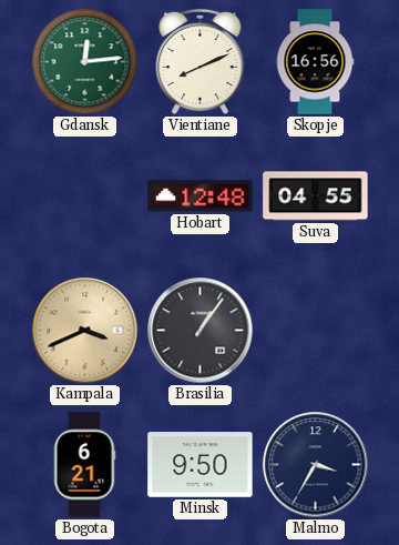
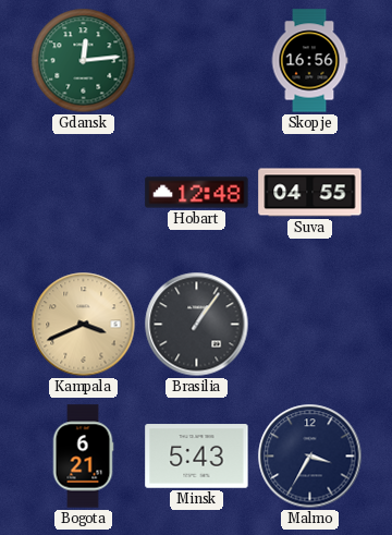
Vientiane: 8:11 -> none
Minsk: 9:50 -> 5:43
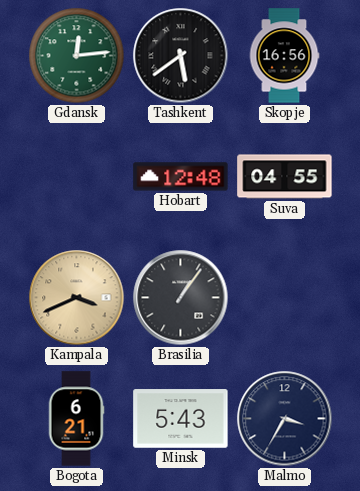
Tashkent: none -> 5:39
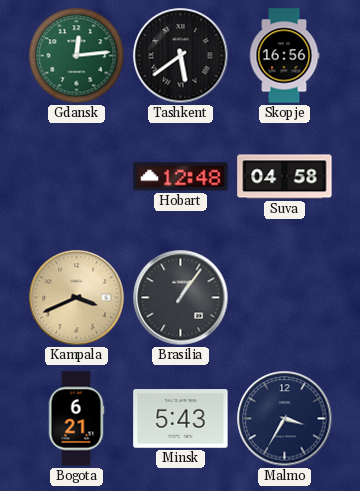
Suva: 04:55 -> 04:58
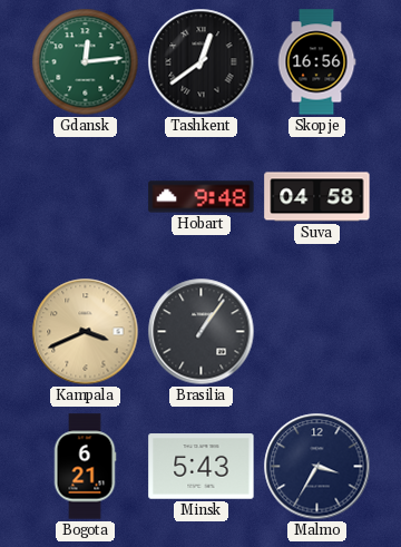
Tashkent: 5:39 -> 12:39
Hobart: 12:48 -> 9:48
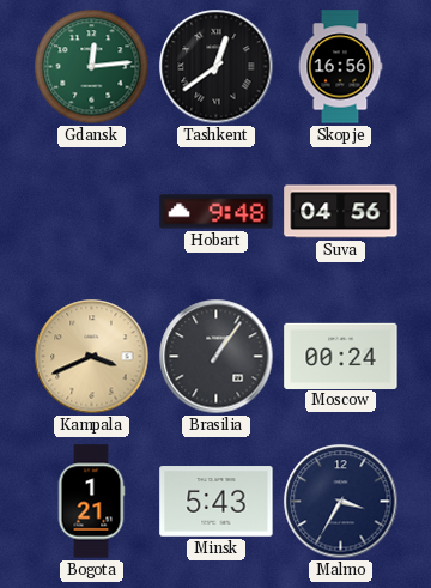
Suva: 04:58 -> 04:56
Moscow: none -> 00:24
Bogota: 6:21 -> 1:21
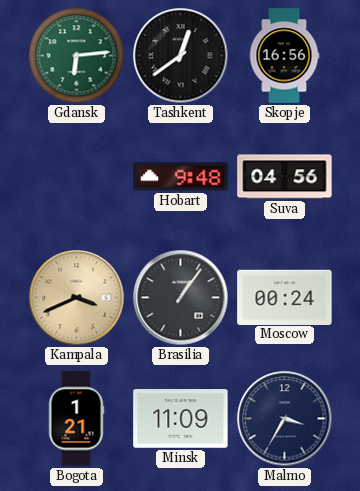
Gdansk: 12:14 -> 6:14
Minsk: 5:43 -> 11:09
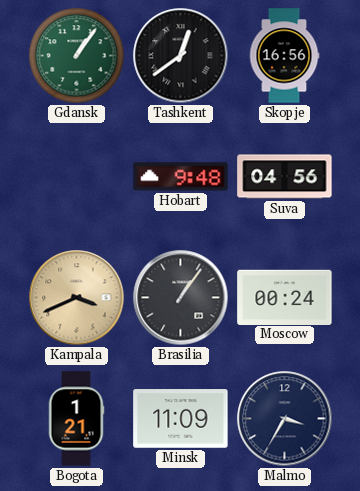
Gdansk: 6:14 -> 1:06
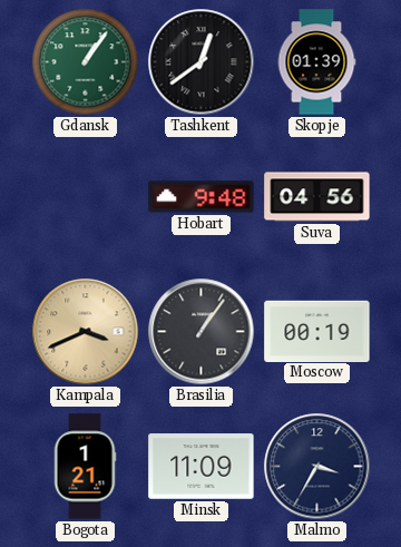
Skopje: 16:56 -> 01:39
Moscow: 00:24 -> 00:19
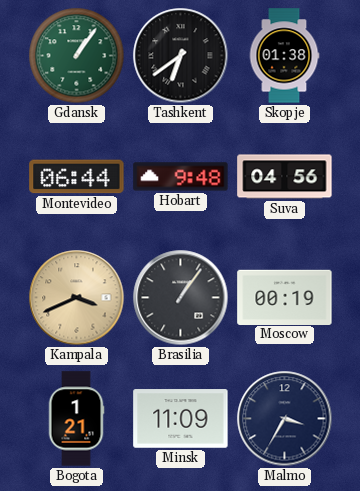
Tashkent: 12:39 -> 6:39
Skopje: 01:39 -> 01:38
Montevideo: none -> 06:44
